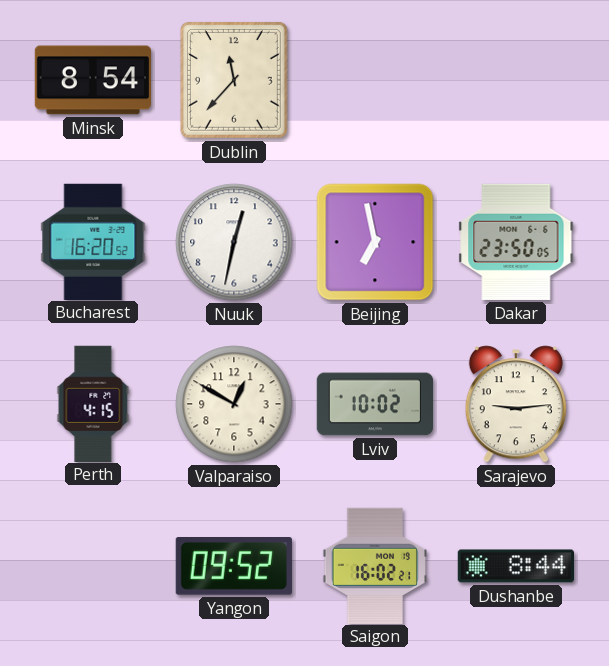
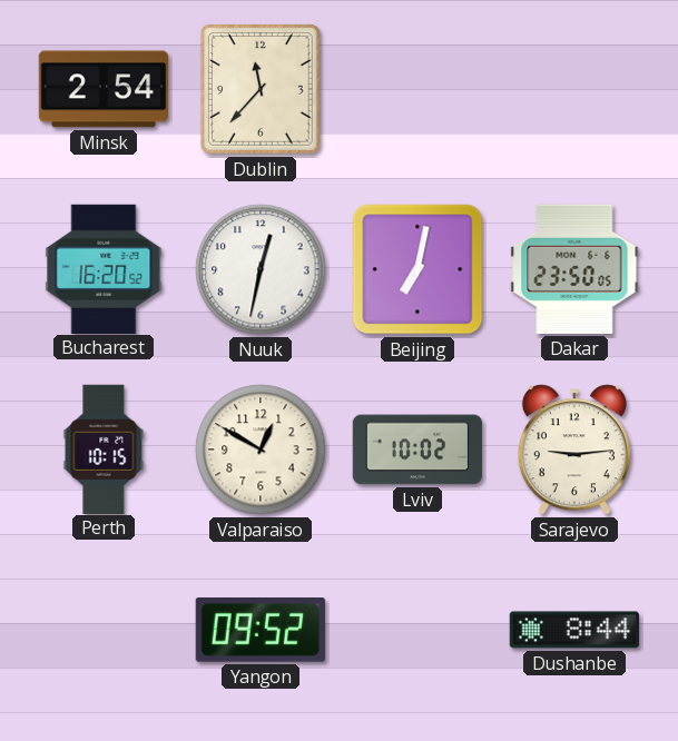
Minsk: 8:54 -> 2:54
Beijing: 6:58 -> 7:02
Perth: 4:15 -> 10:15
Saigon: 16:02 -> none
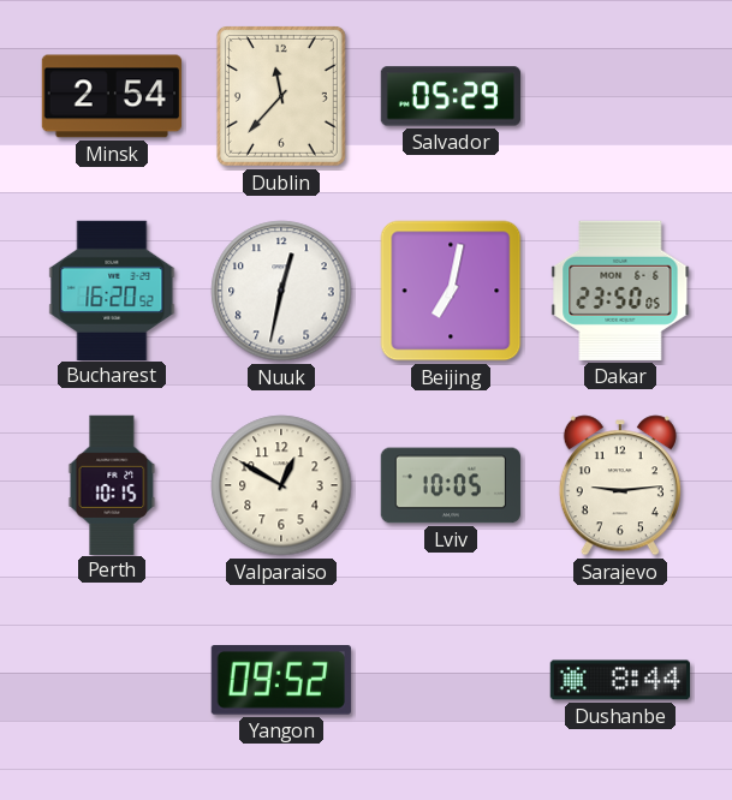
Salvador: none -> 05:29
Lviv: 10:02 -> 10:05
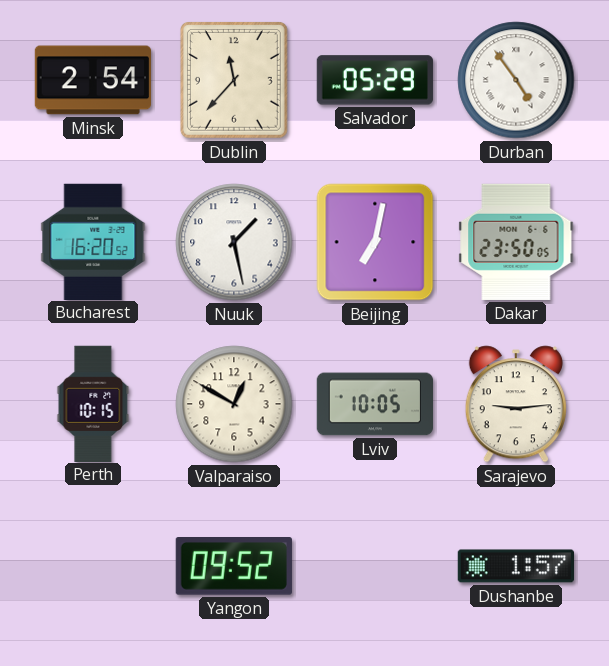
Durban: none -> 4:54
Nuuk: 12:32 -> 1:28
Dushanbe: 8:44 -> 1:57
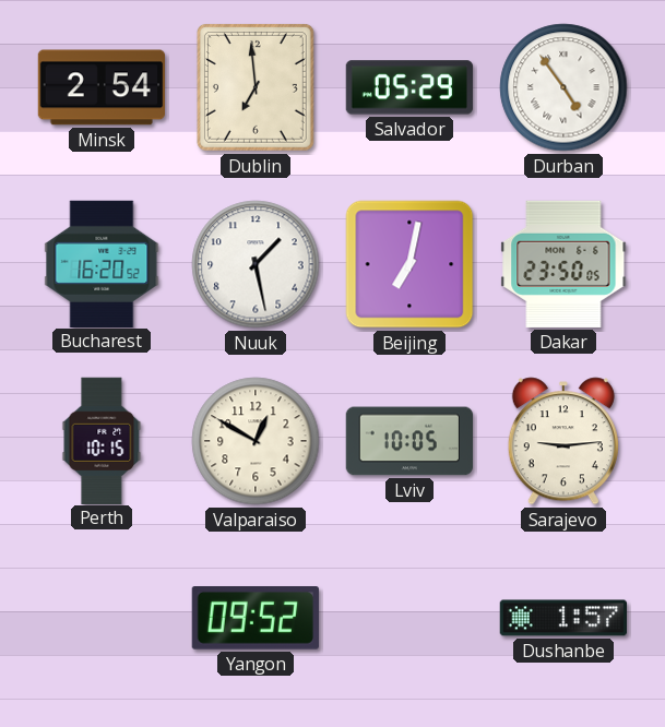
Dublin: 11:37 -> 6:59
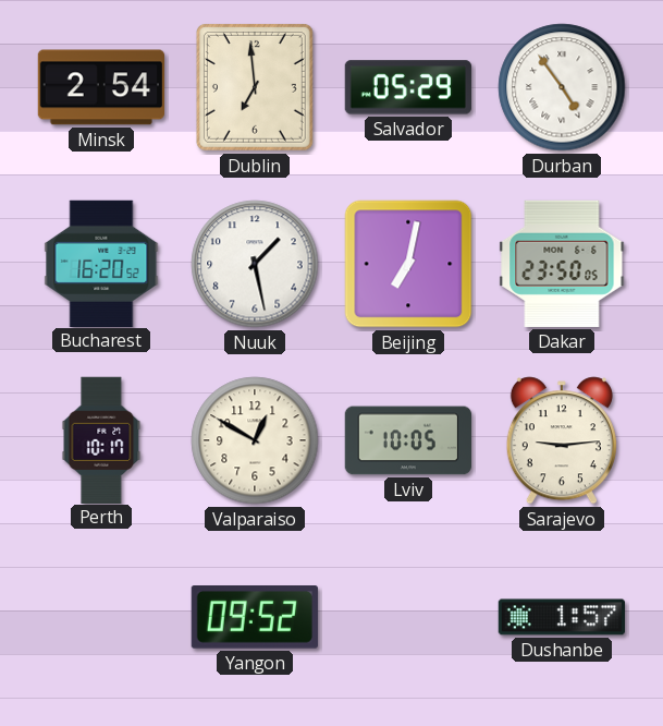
Perth: 10:15 -> 10:17
